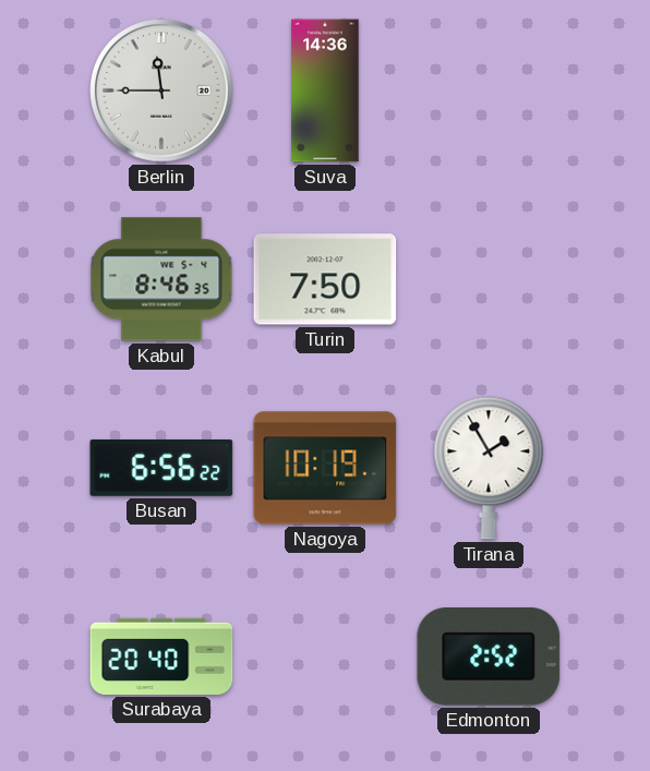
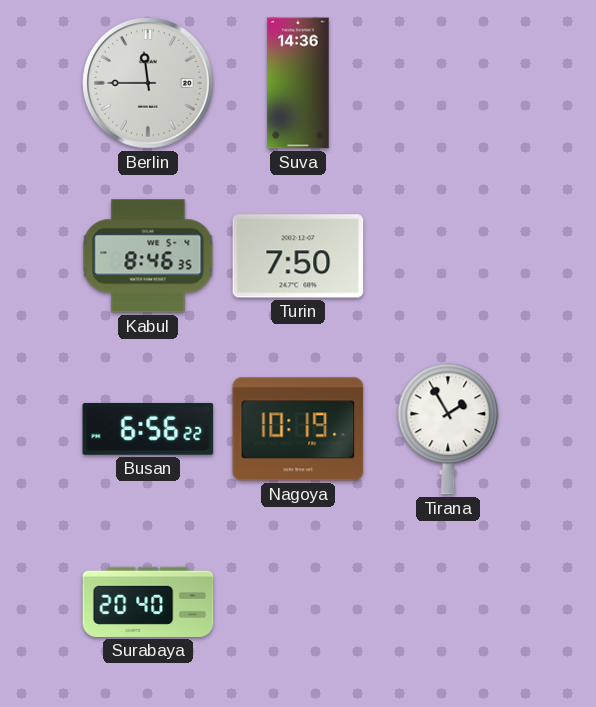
Edmonton: 2:52 -> none
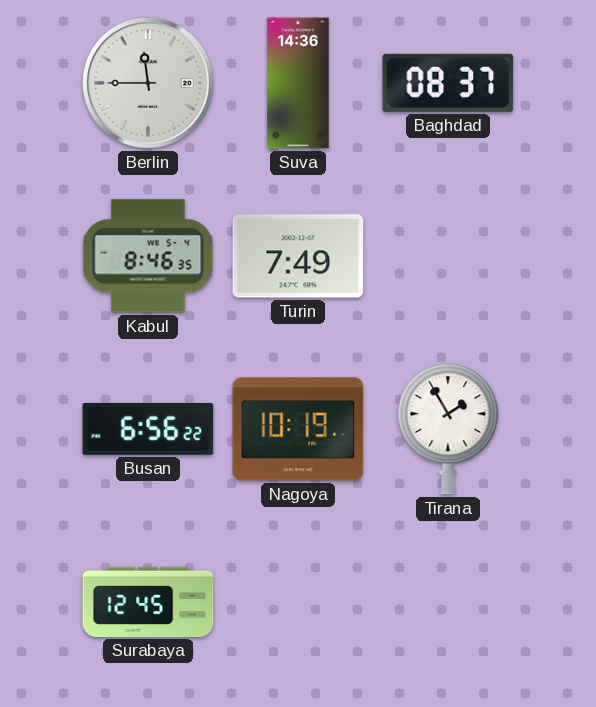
Baghdad: none -> 08:37
Turin: 7:50 -> 7:49
Surabaya: 20:40 -> 12:45
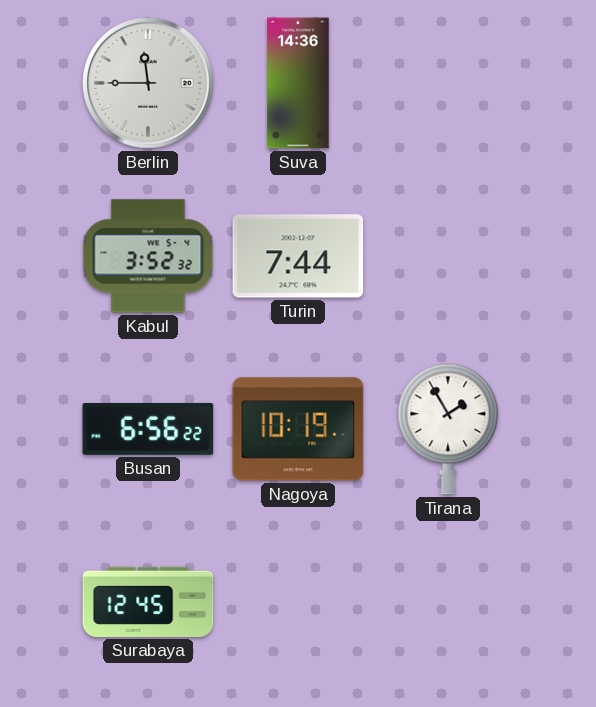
Baghdad: 08:37 -> none
Kabul: 8:46 -> 3:52
Turin: 7:49 -> 7:44
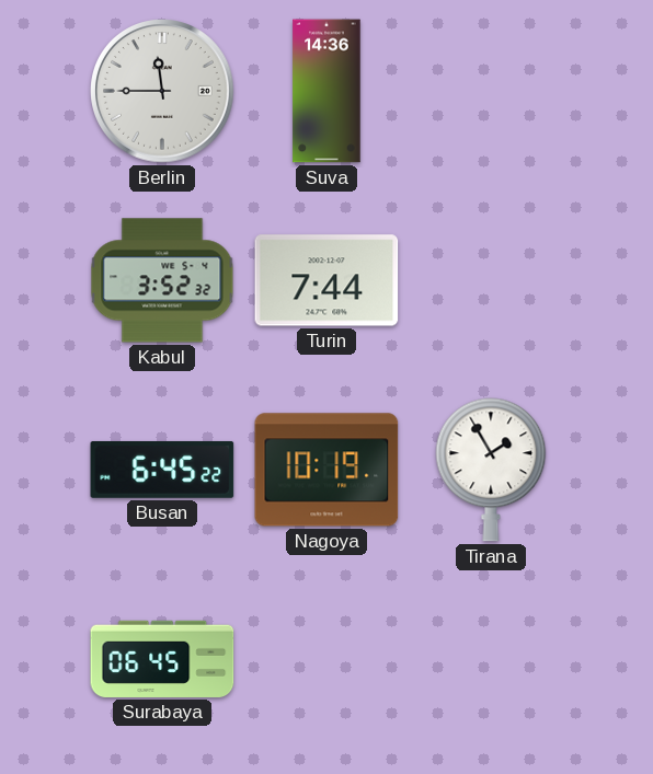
Busan: 6:56 -> 6:45
Surabaya: 12:45 -> 06:45
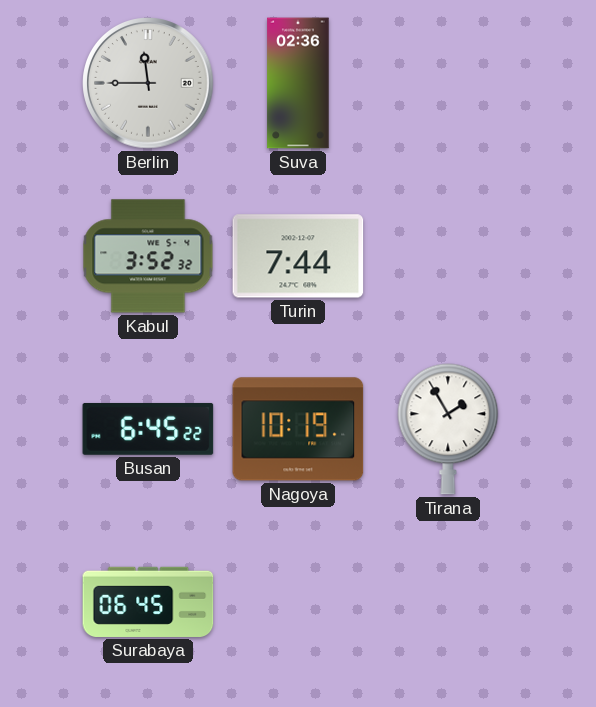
Suva: 14:36 -> 02:36
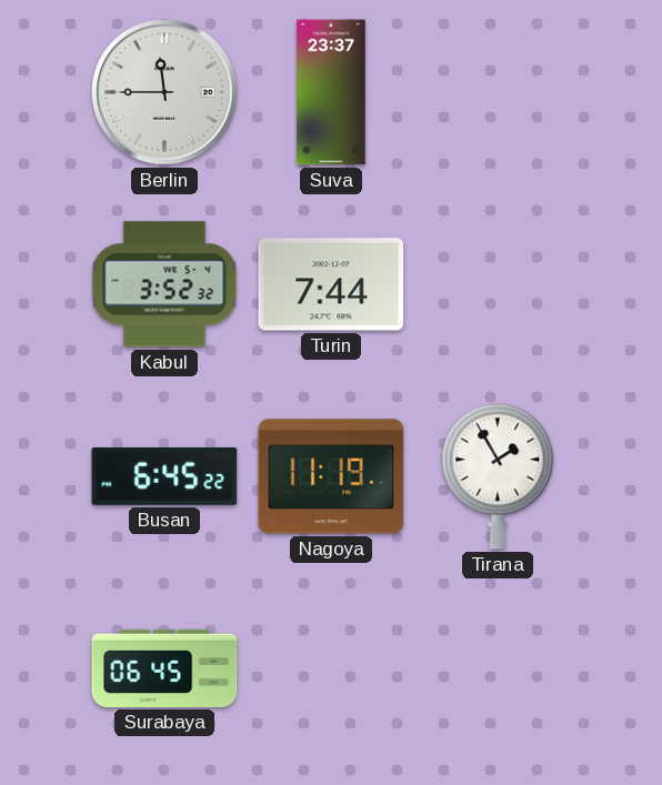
Suva: 02:36 -> 23:37
Nagoya: 10:19 -> 11:19
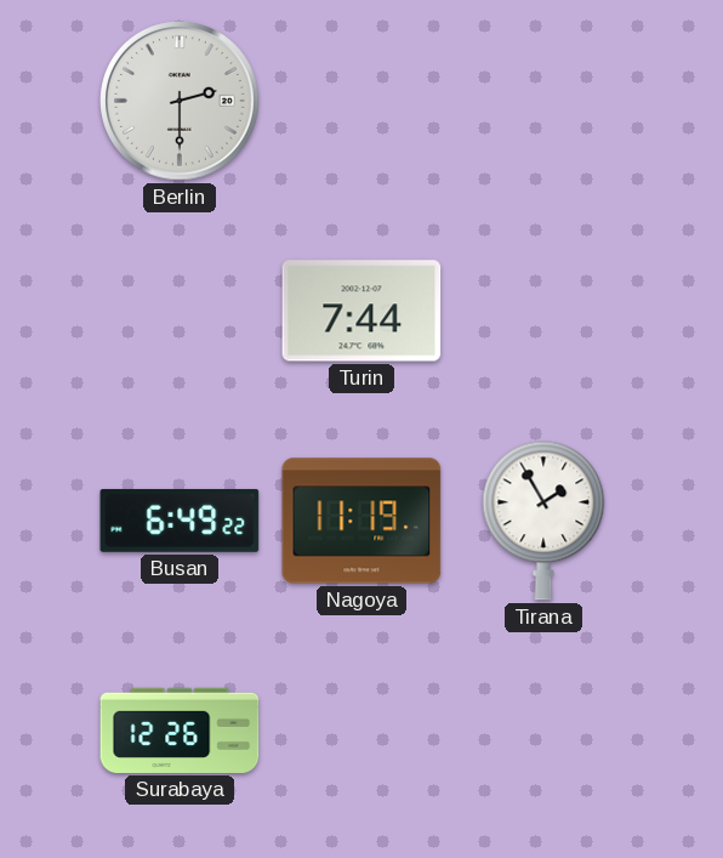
Berlin: 11:45 -> 2:30
Suva: 23:37 -> none
Kabul: 3:52 -> none
Busan: 6:45 -> 6:49
Surabaya: 06:45 -> 12:26
